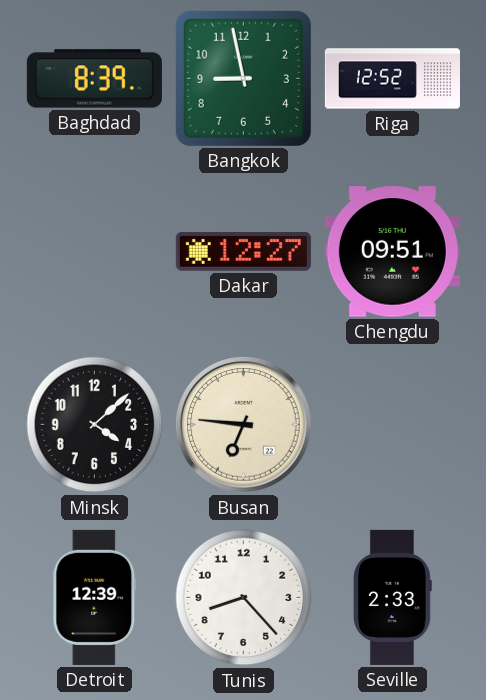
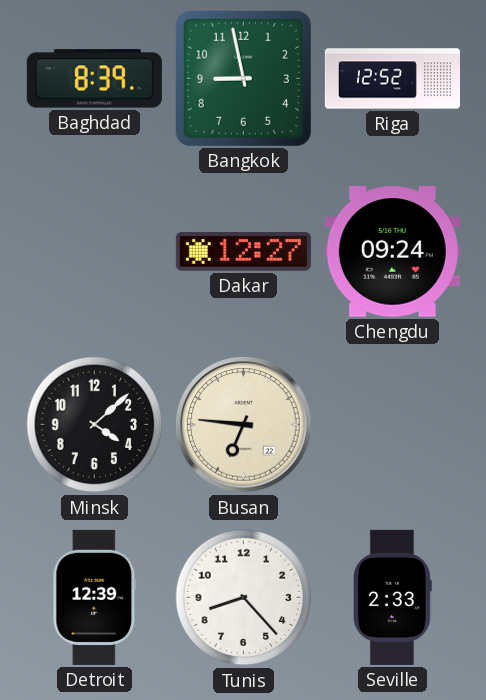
Chengdu: 09:51 -> 09:24
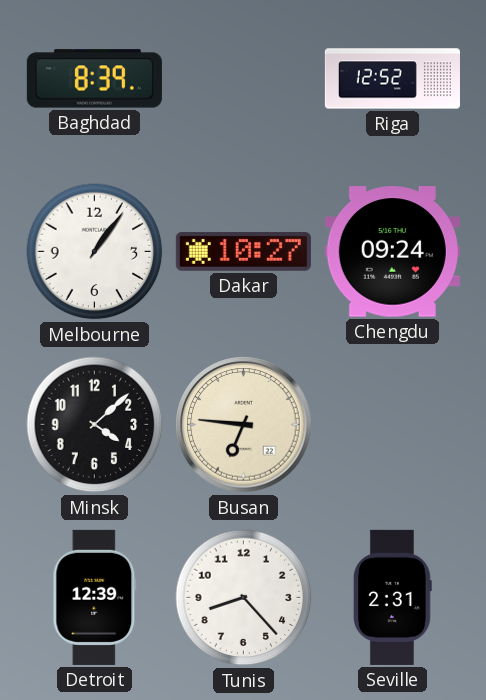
Bangkok: 8:58 -> none
Melbourne: none -> 1:06
Dakar: 12:27 -> 10:27
Seville: 2:33 -> 2:31
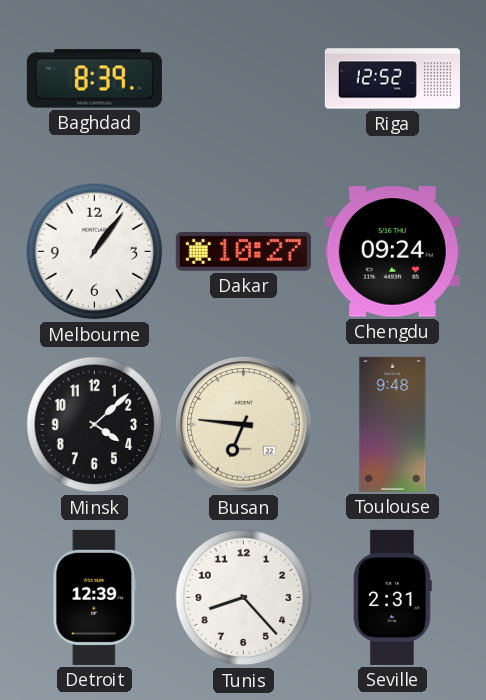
Toulouse: none -> 9:48
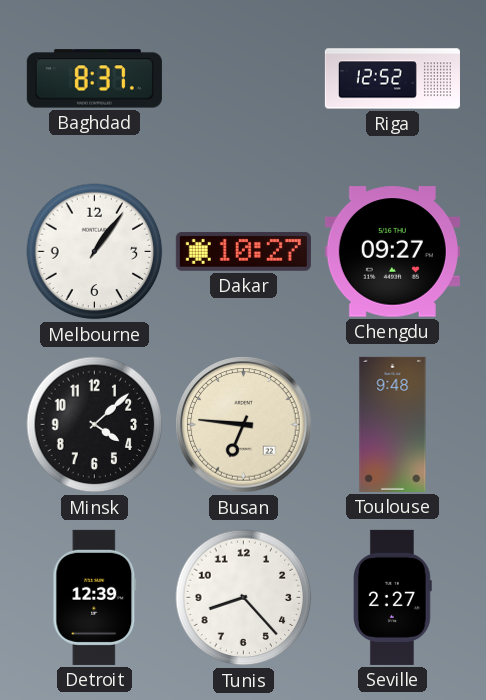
Baghdad: 8:39 -> 8:37
Chengdu: 09:24 -> 09:27
Seville: 2:31 -> 2:27
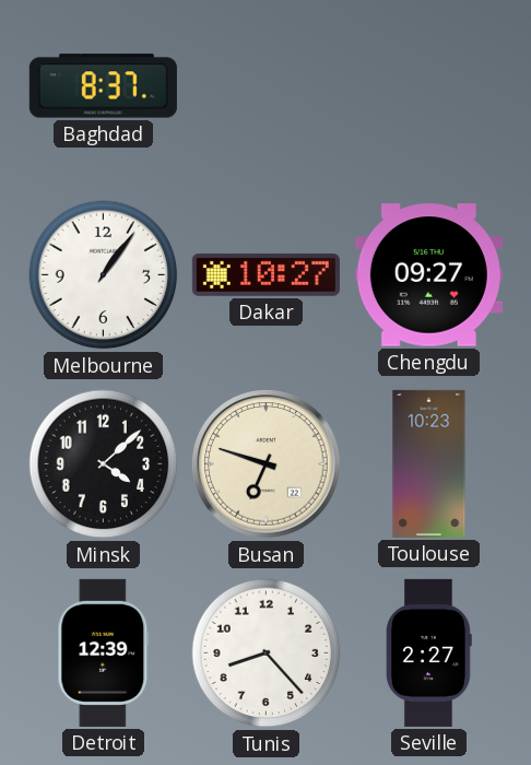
Riga: 12:52 -> none
Busan: 6:46 -> 6:48
Toulouse: 9:48 -> 10:23
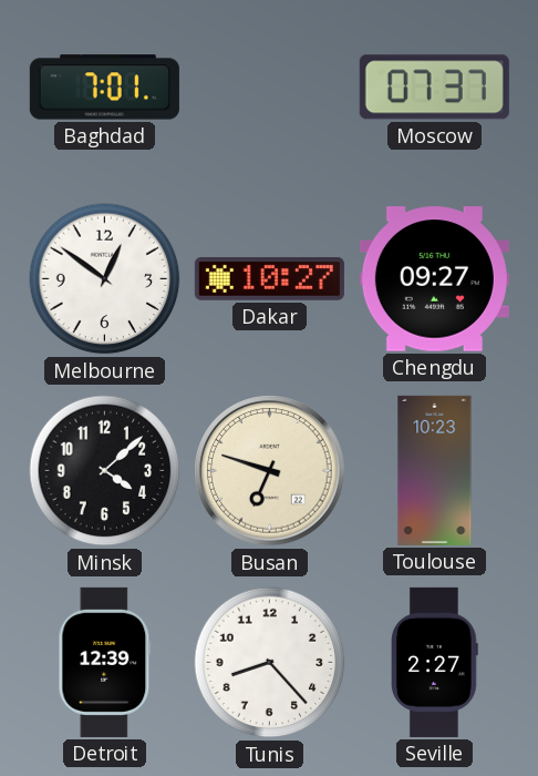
Baghdad: 8:37 -> 7:01
Moscow: none -> 07:37
Melbourne: 1:06 -> 12:51
